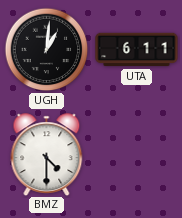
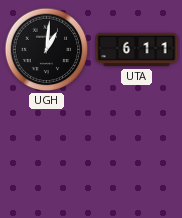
BMZ: 4:30 -> none
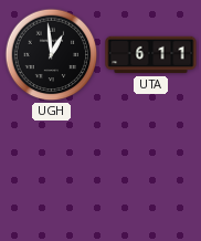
UGH: 1:01 -> 12:59
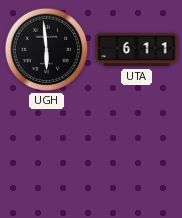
UGH: 12:59 -> 5:59
